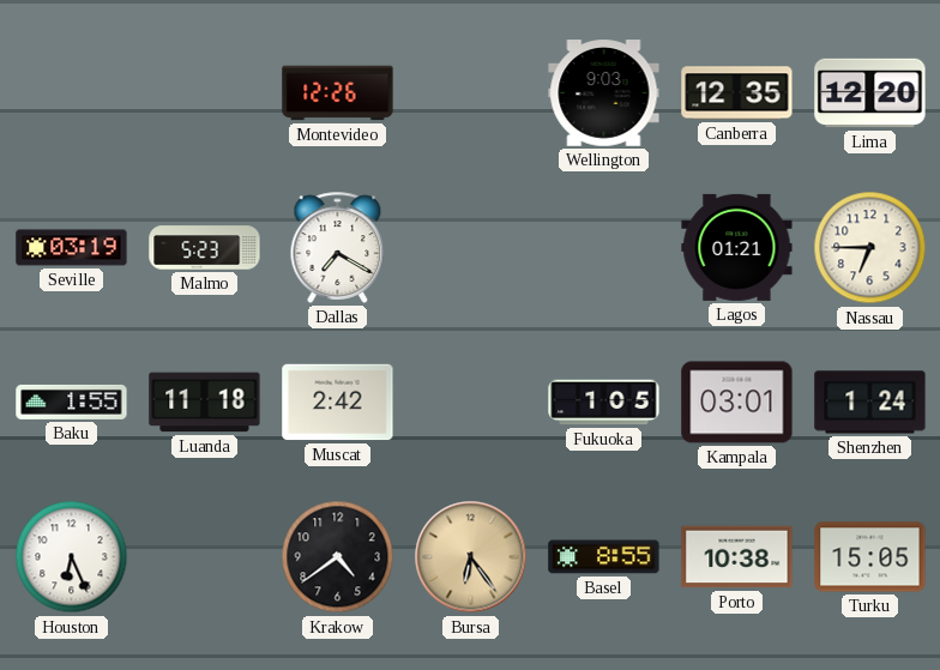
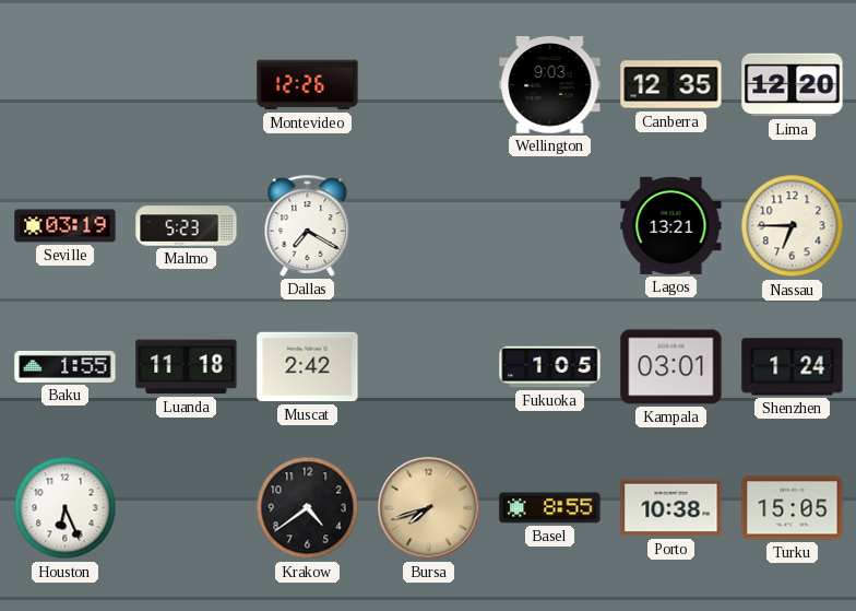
Lagos: 01:21 -> 13:21
Bursa: 6:24 -> 7:42
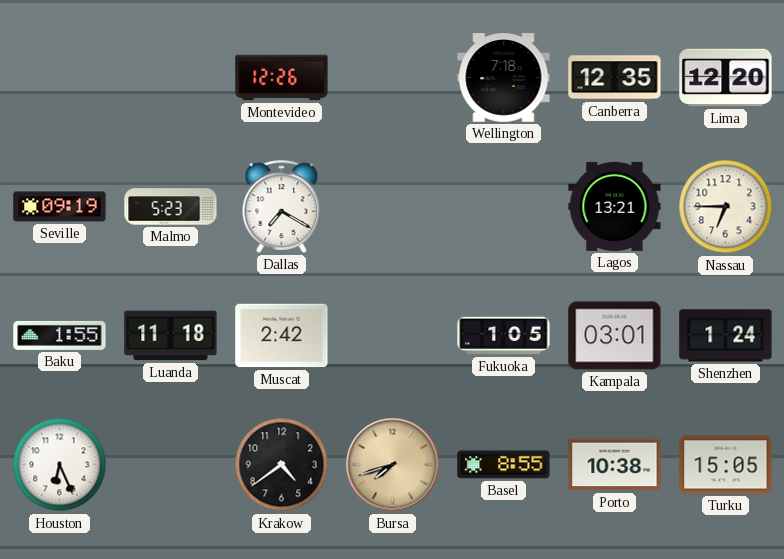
Wellington: 9:03 -> 7:18
Seville: 03:19 -> 09:19
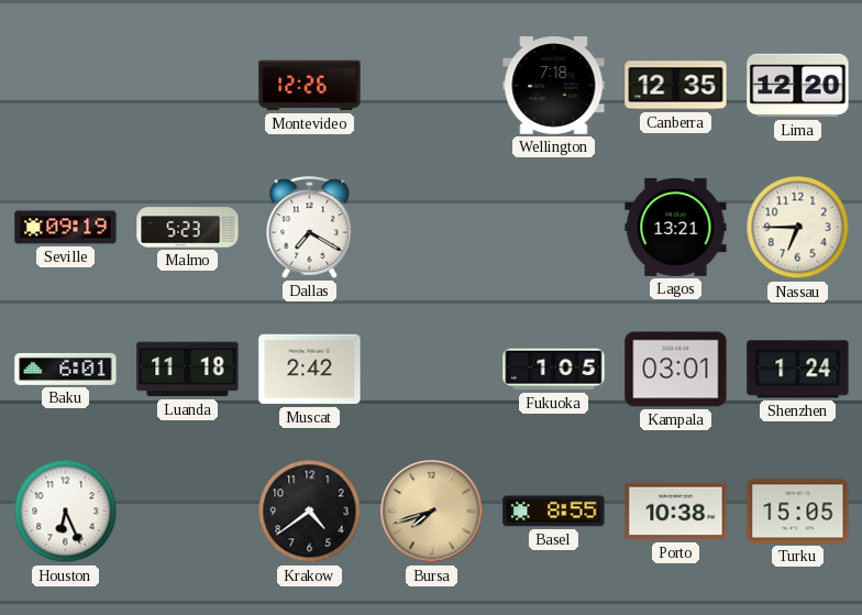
Baku: 1:55 -> 6:01
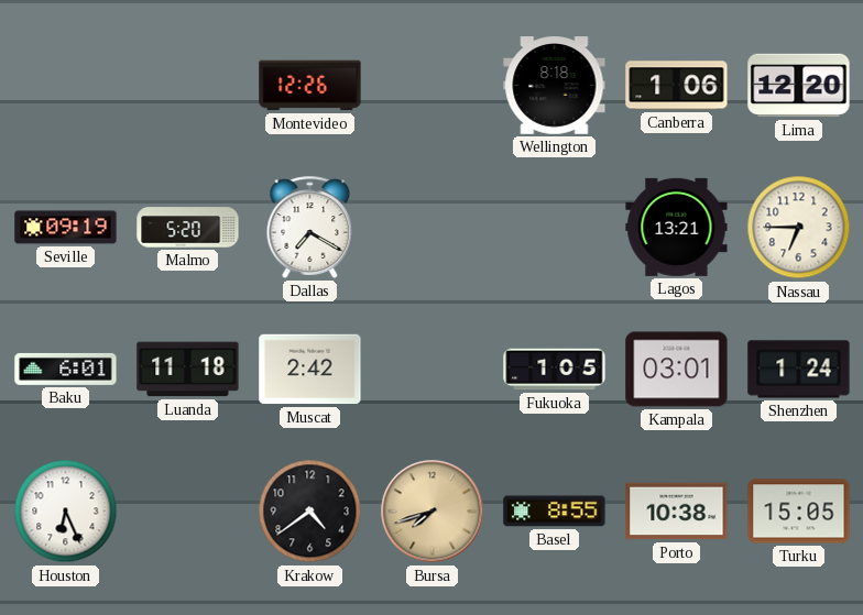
Wellington: 7:18 -> 8:18
Canberra: 12:35 -> 1:06
Malmo: 5:23 -> 5:20
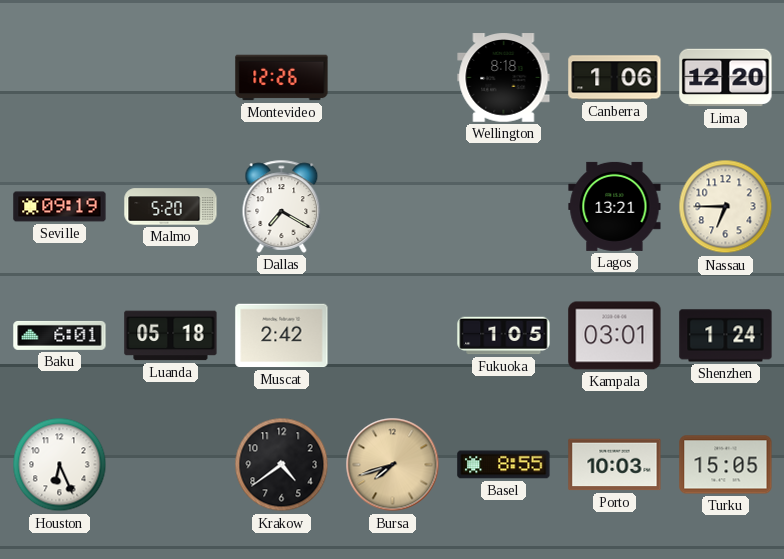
Luanda: 11:18 -> 05:18
Porto: 10:38 -> 10:03
